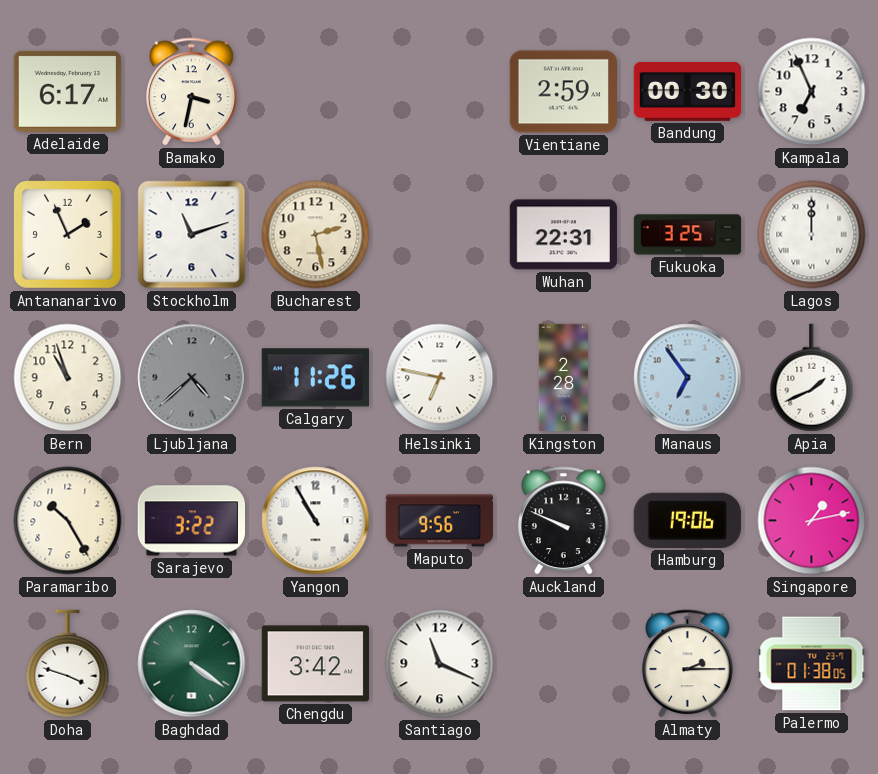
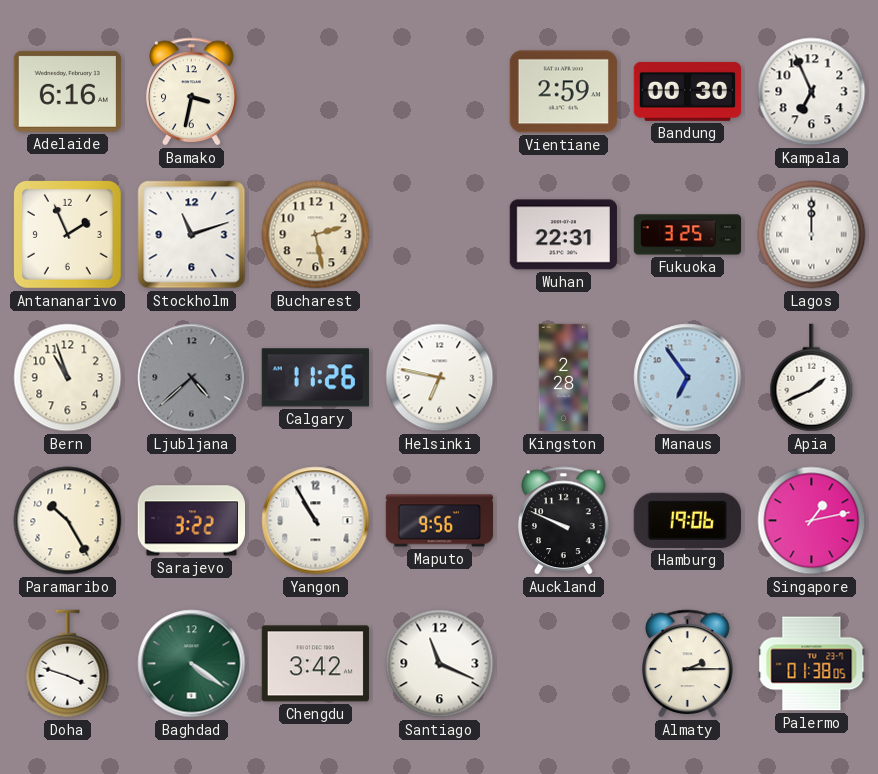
Adelaide: 6:17 -> 6:16
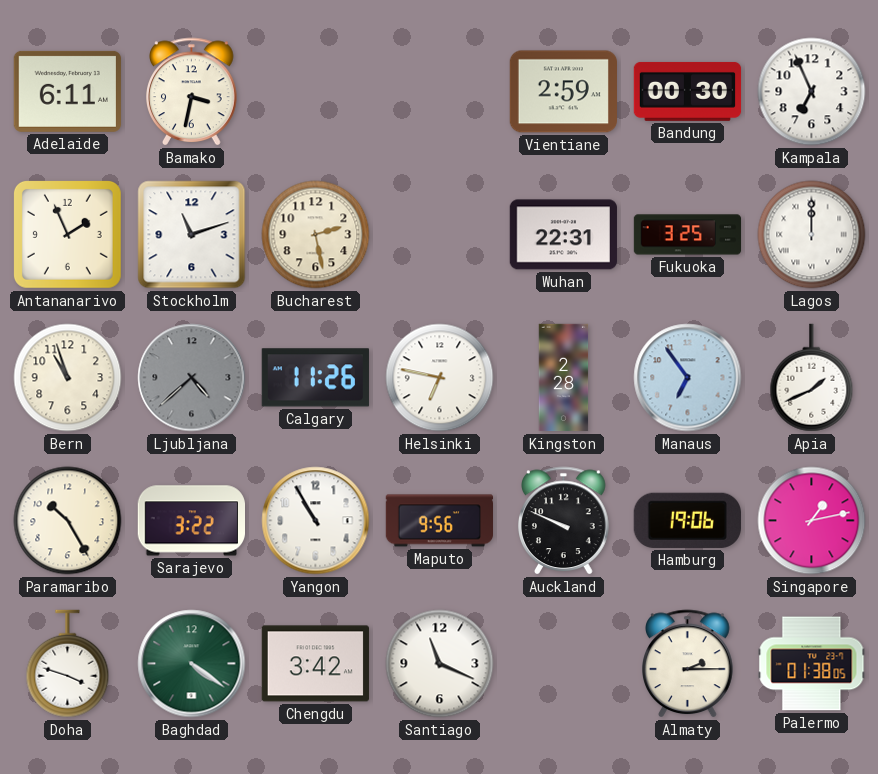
Adelaide: 6:16 -> 6:11
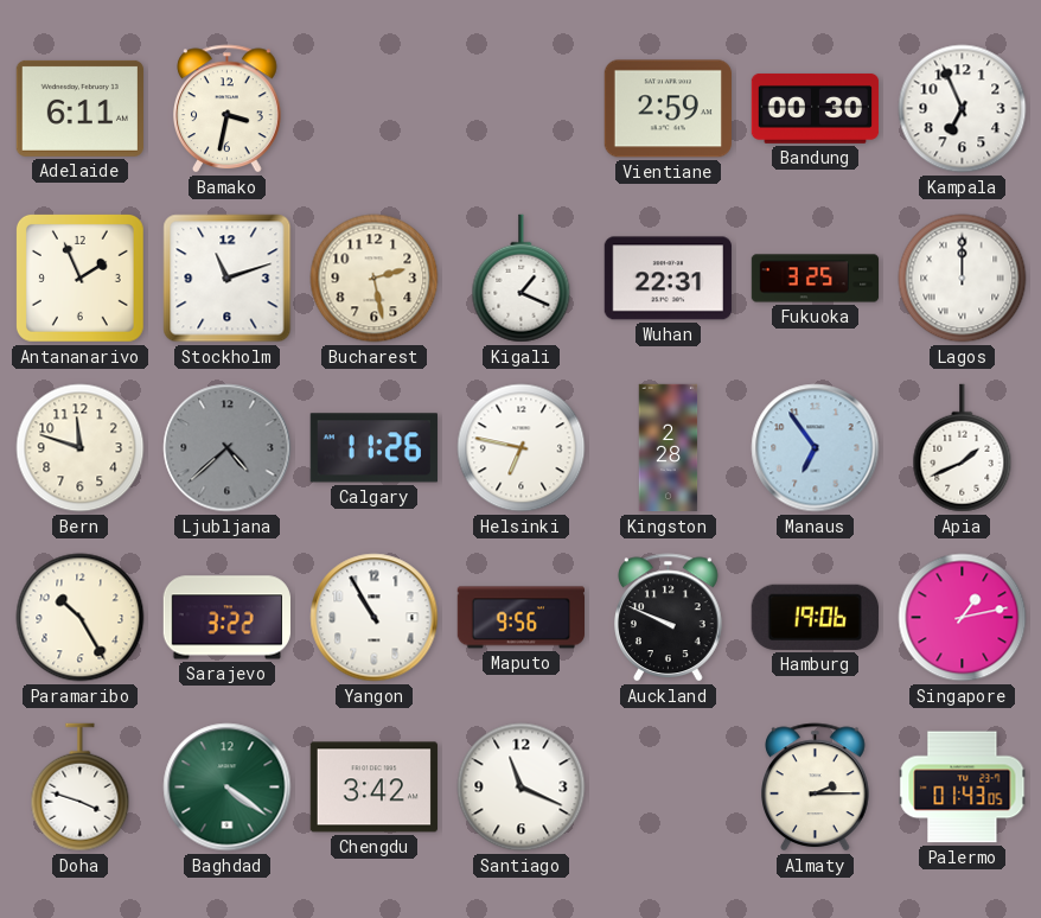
Kigali: none -> 1:19
Bern: 10:57 -> 11:48
Palermo: 01:38 -> 01:43
